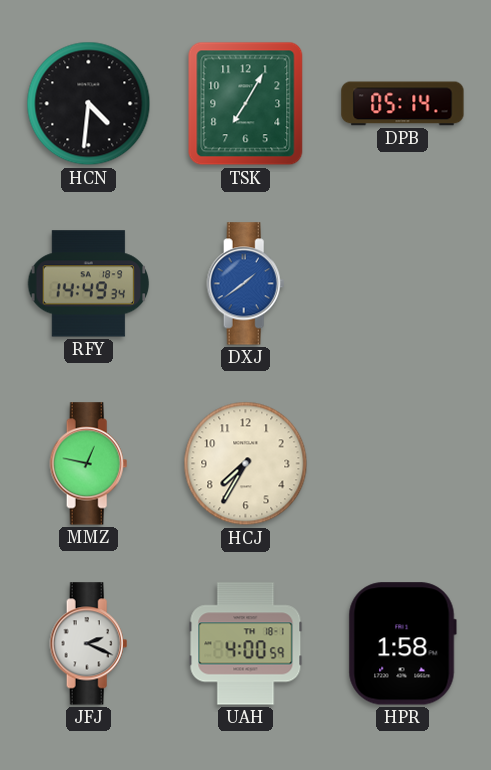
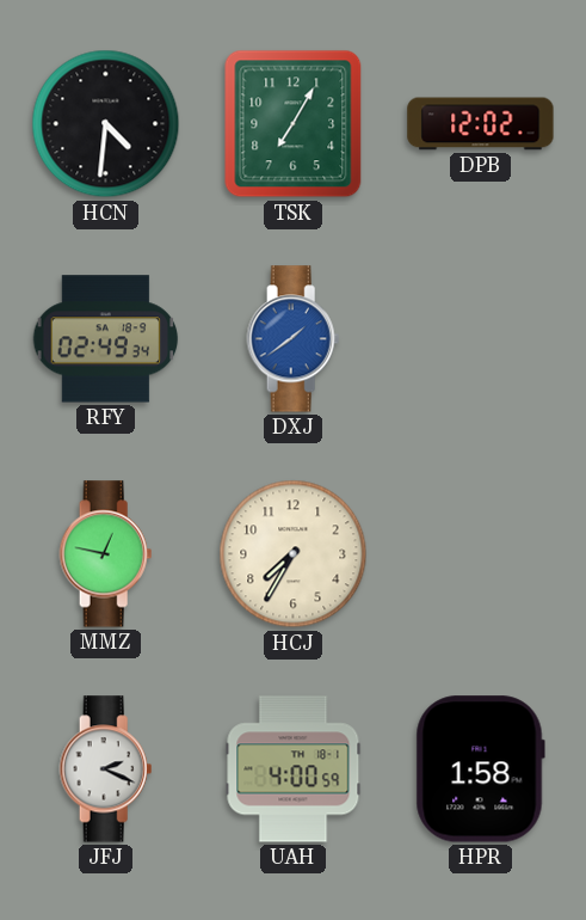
DPB: 05:14 -> 12:02
RFY: 14:49 -> 02:49
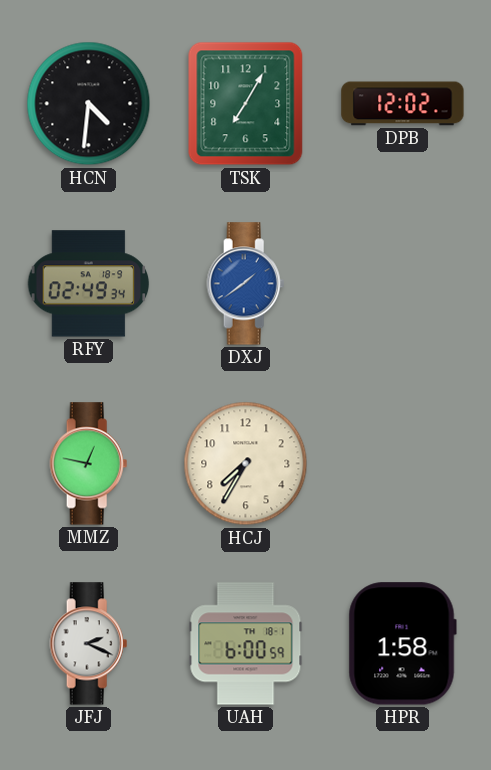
UAH: 4:00 -> 6:00
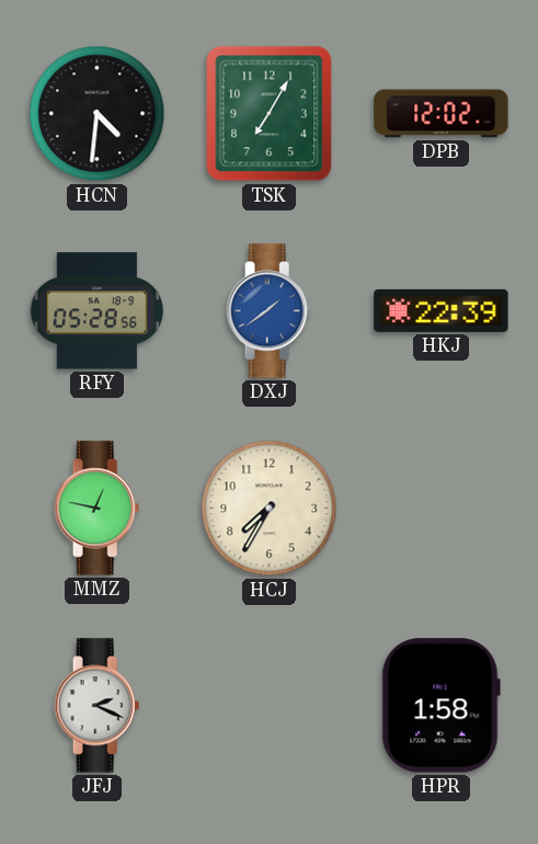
RFY: 02:49 -> 05:28
HKJ: none -> 22:39
UAH: 6:00 -> none
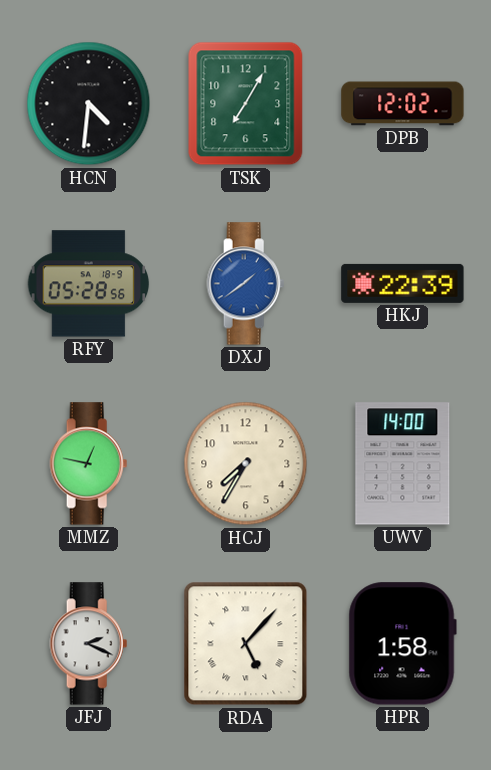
UWV: none -> 14:00
RDA: none -> 5:07
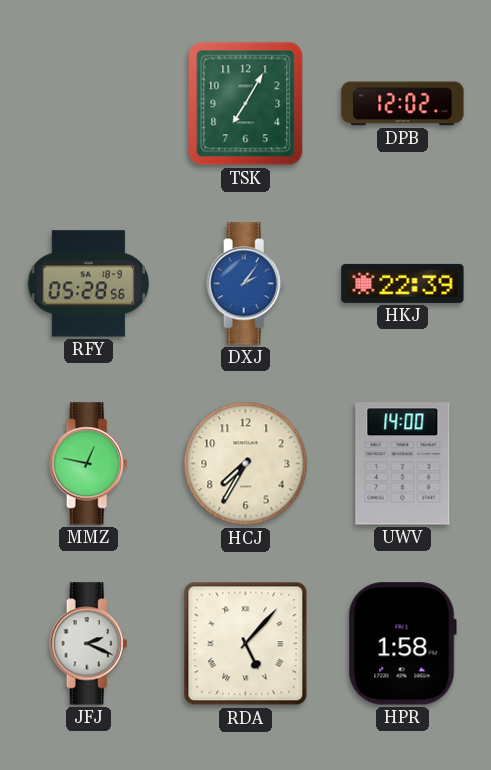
HCN: 4:31 -> none
DXJ: 1:39 -> 2:06
